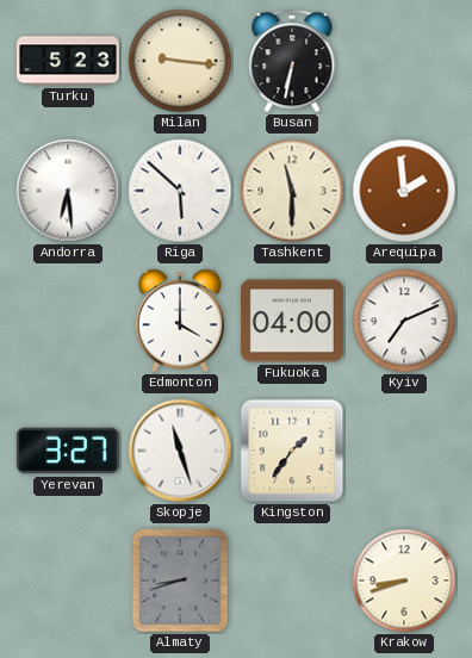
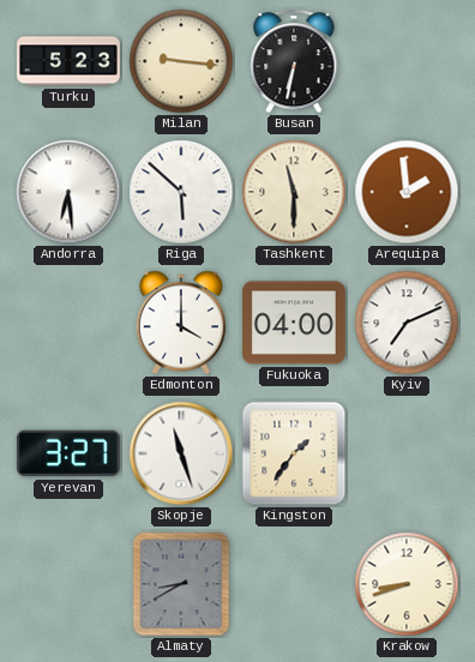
Almaty: 8:42 -> 8:40
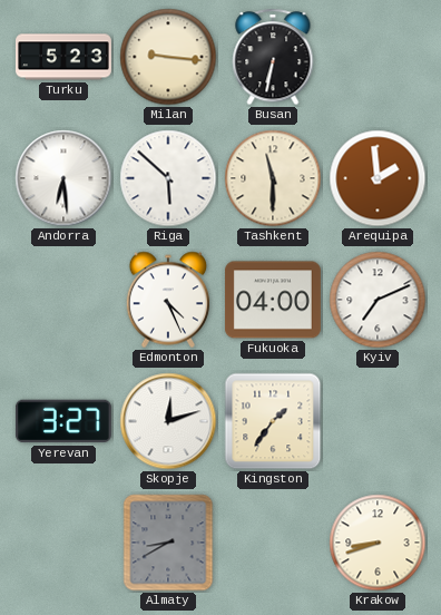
Edmonton: 4:00 -> 4:26
Skopje: 11:27 -> 12:12
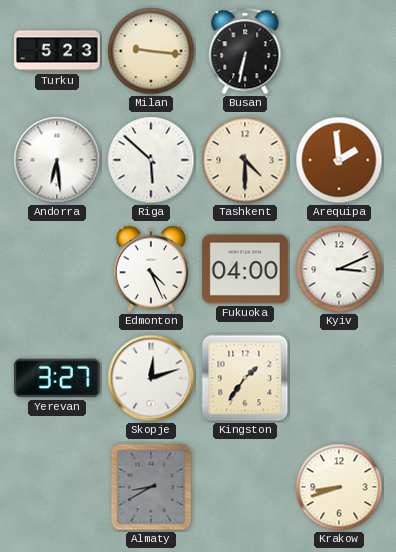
Tashkent: 11:30 -> 4:30
Kyiv: 7:11 -> 3:11
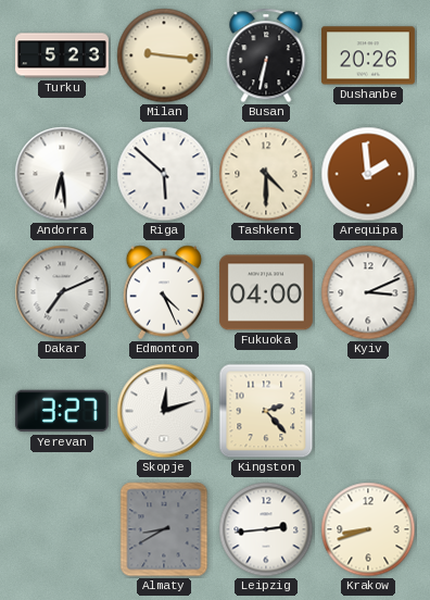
Dushanbe: none -> 20:26
Dakar: none -> 7:11
Kingston: 1:36 -> 2:23
Leipzig: none -> 2:44
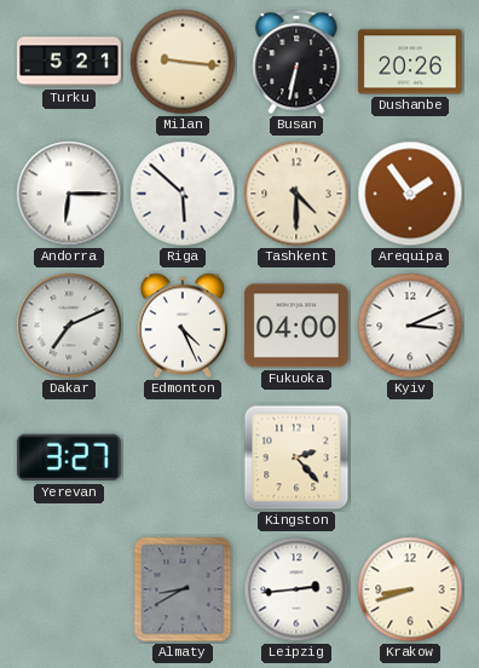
Turku: 5:23 -> 5:21
Andorra: 6:29 -> 6:15
Arequipa: 1:59 -> 1:54
Skopje: 12:12 -> none
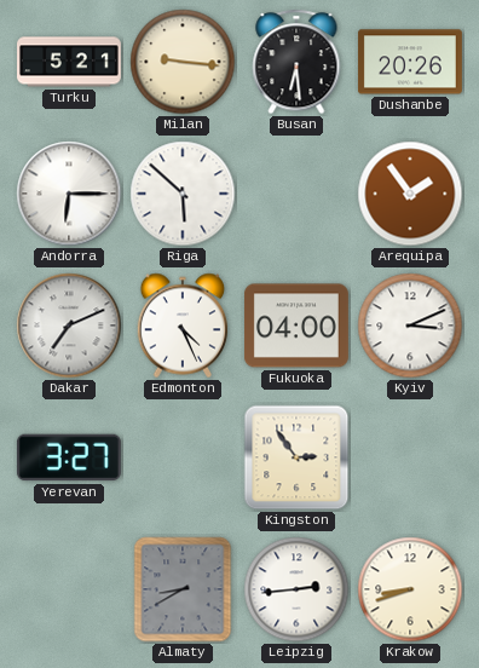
Busan: 6:32 -> 6:29
Tashkent: 4:30 -> none
Kingston: 2:23 -> 2:54
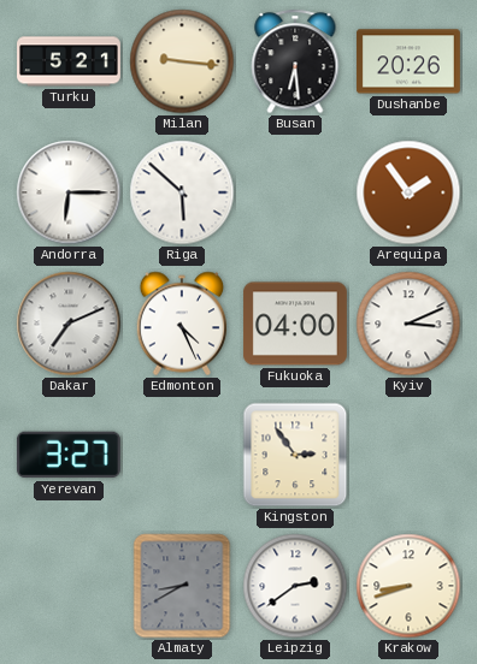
Leipzig: 2:44 -> 2:39
